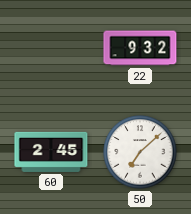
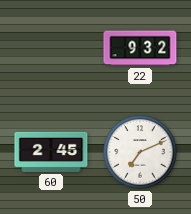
50: 7:08 -> 7:11
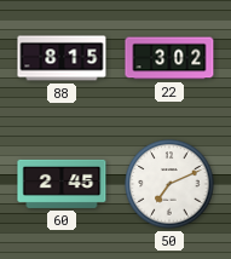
88: none -> 8:15
22: 9:32 -> 3:02
